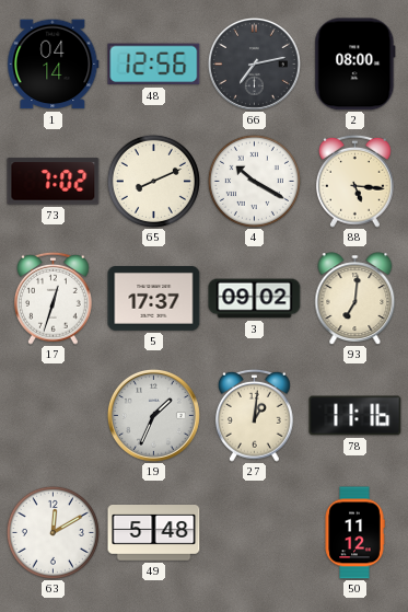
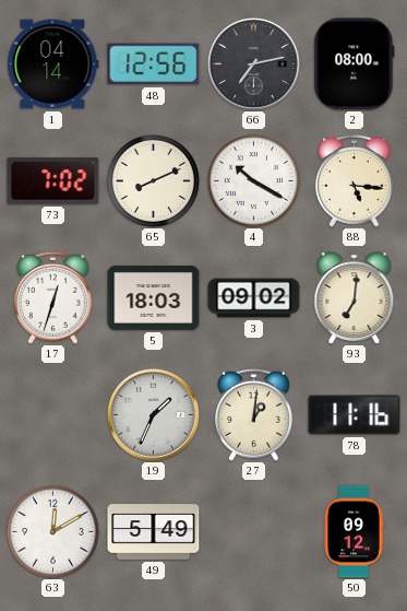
5: 17:37 -> 18:03
49: 5:48 -> 5:49
50: 11:12 -> 09:12
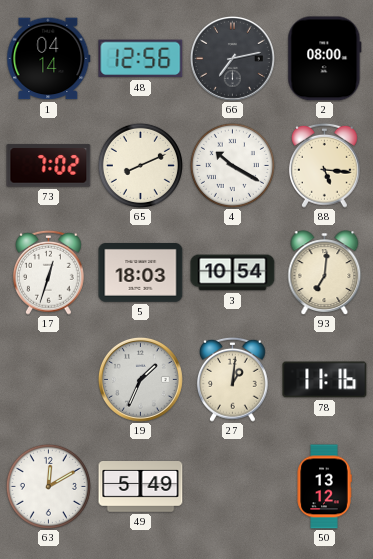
3: 09:02 -> 10:54
50: 09:12 -> 13:12
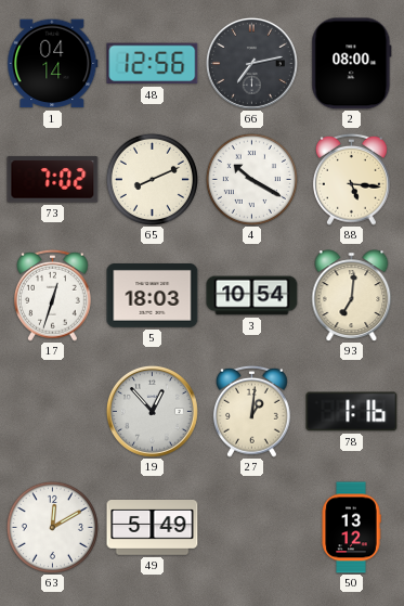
19: 1:34 -> 12:53
78: 11:16 -> 1:16
